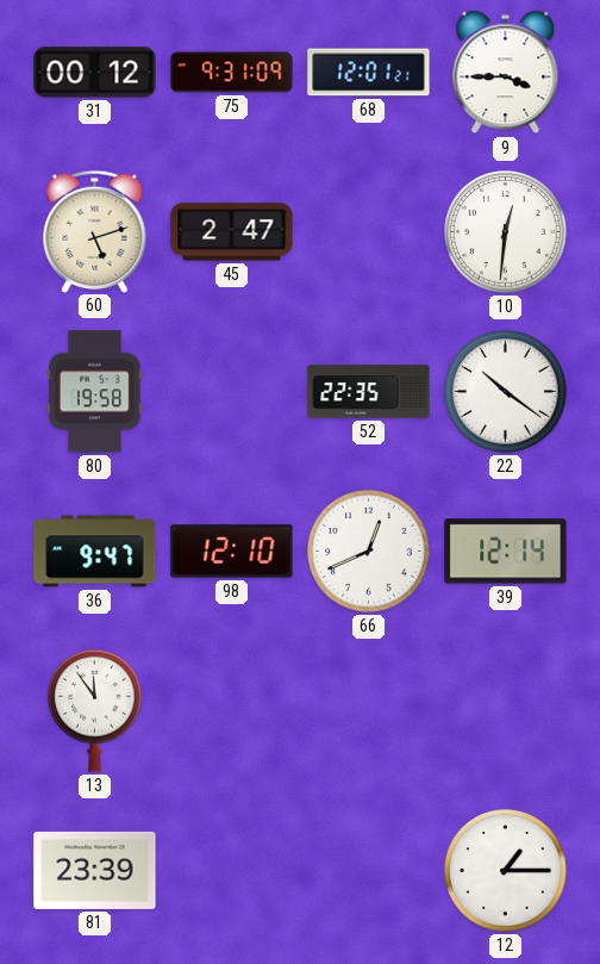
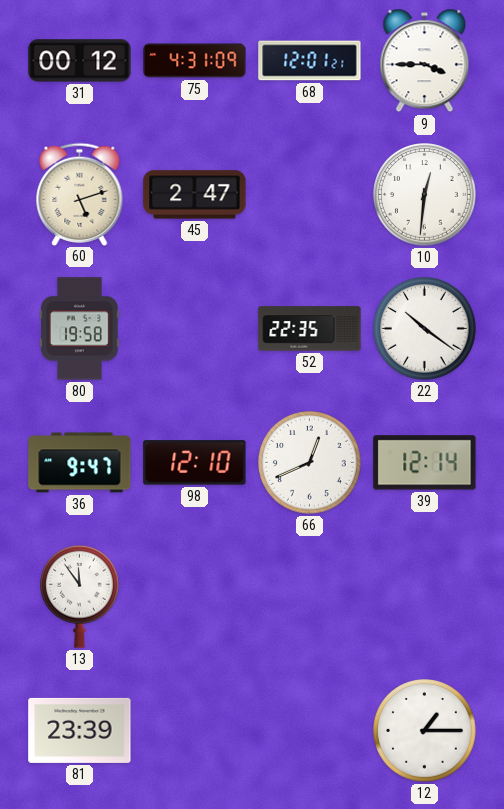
75: 9:31 -> 4:31
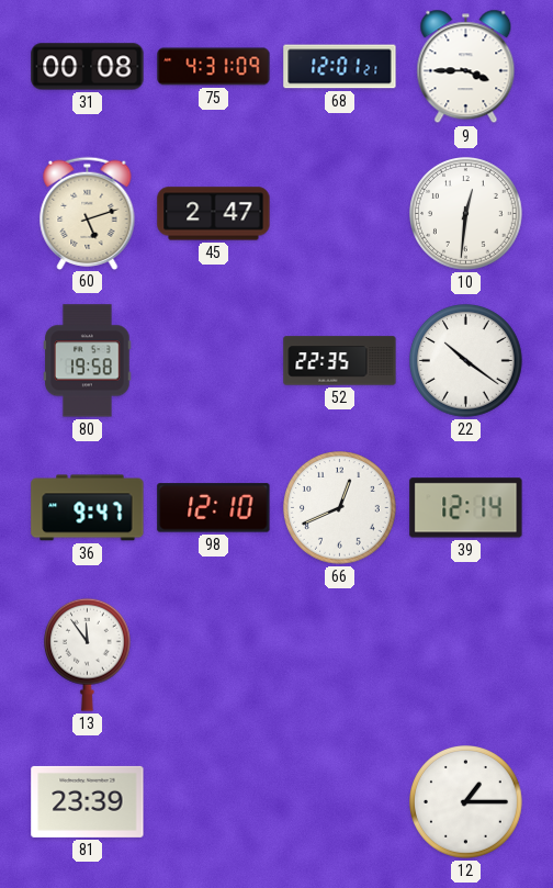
31: 00:12 -> 00:08
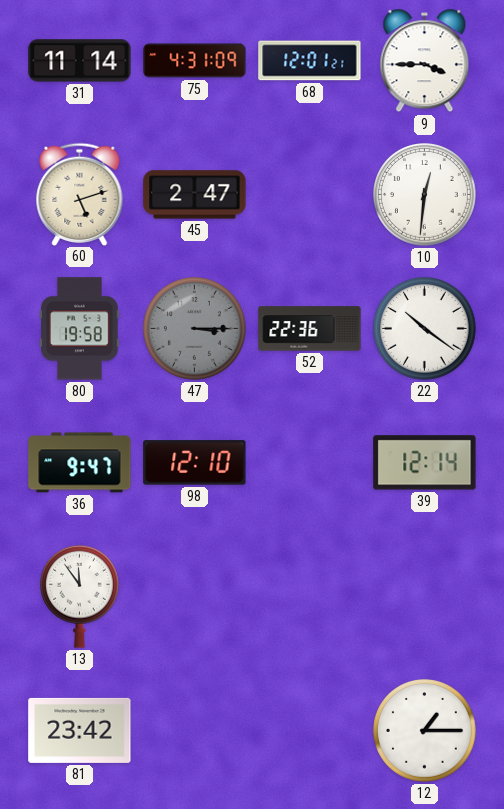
31: 00:08 -> 11:14
47: none -> 3:15
52: 22:35 -> 22:36
66: 12:41 -> none
81: 23:39 -> 23:42
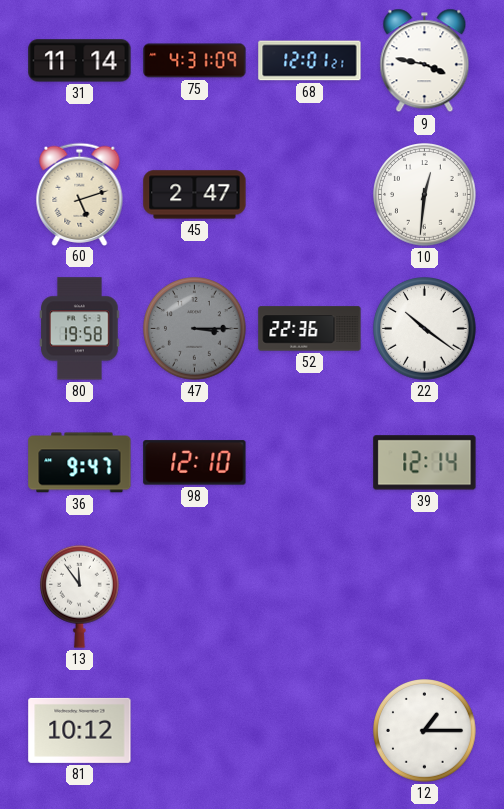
9: 3:45 -> 3:47
81: 23:42 -> 10:12
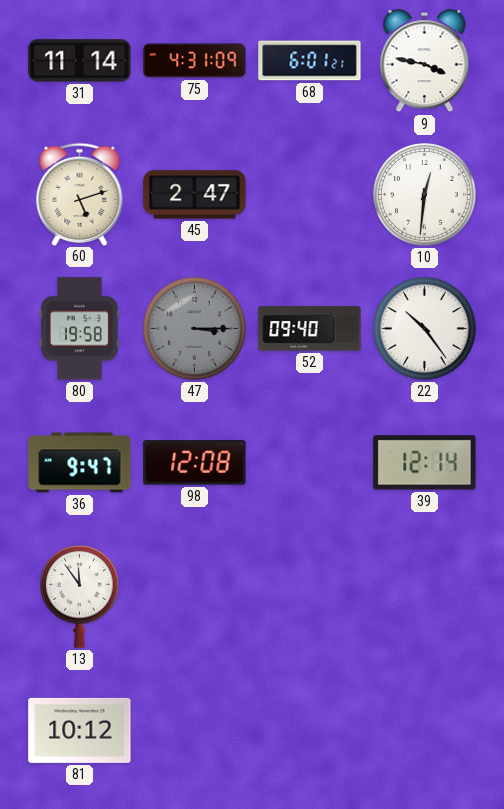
68: 12:01 -> 6:01
52: 22:36 -> 09:40
22: 10:21 -> 10:24
98: 12:10 -> 12:08
12: 1:15 -> none
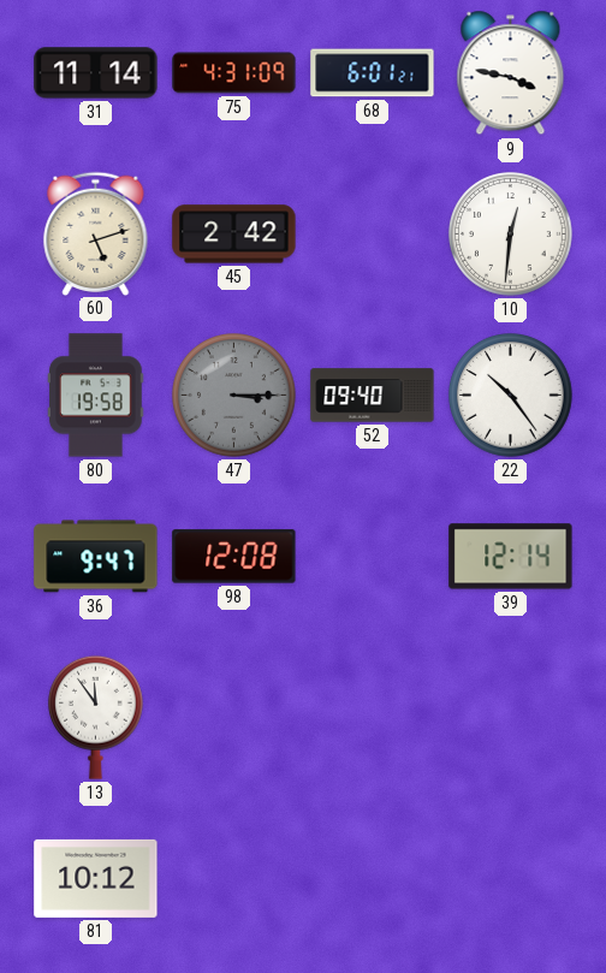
45: 2:47 -> 2:42
